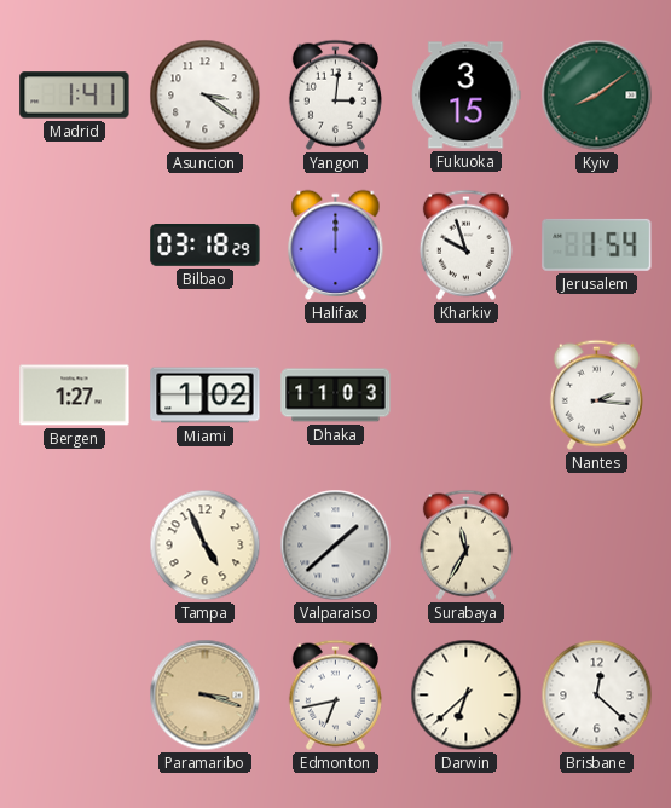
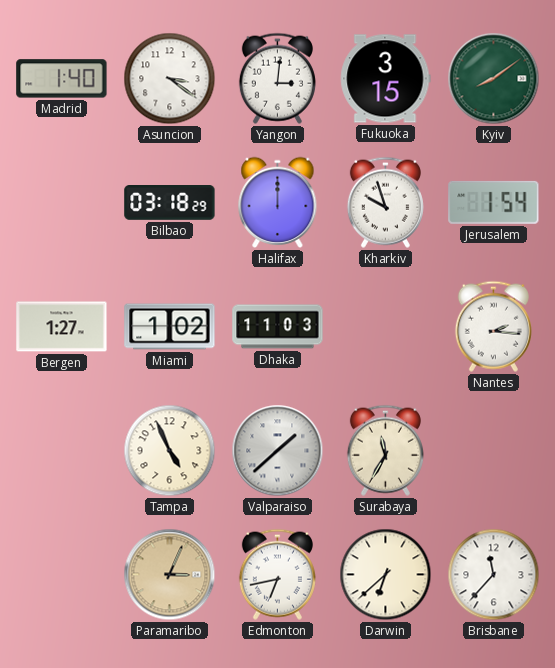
Madrid: 1:41 -> 1:40
Paramaribo: 3:18 -> 3:04
Brisbane: 12:22 -> 11:37
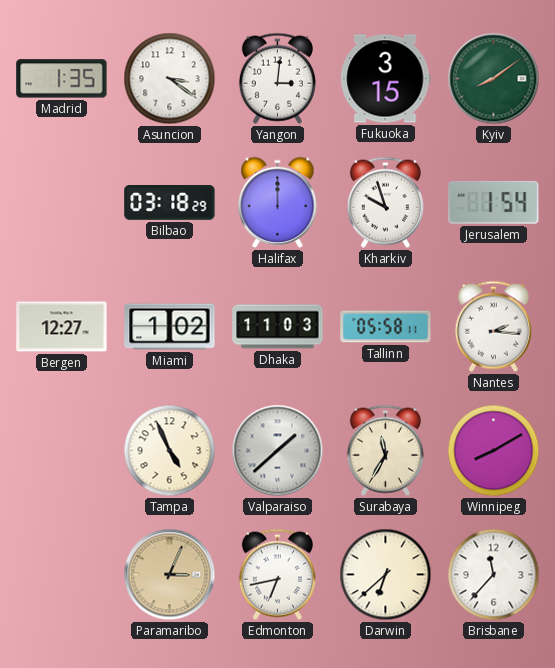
Madrid: 1:40 -> 1:35
Bergen: 1:27 -> 12:27
Tallinn: none -> 05:58
Winnipeg: none -> 8:10
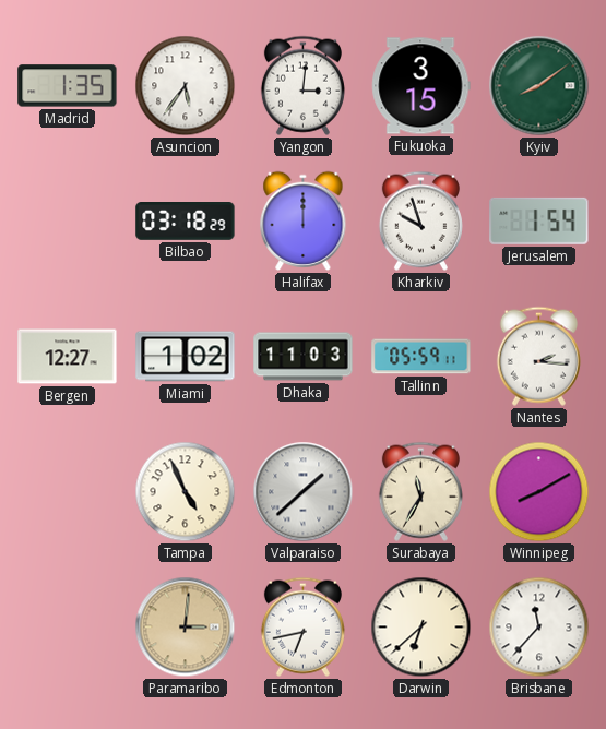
Asuncion: 3:21 -> 5:36
Tallinn: 05:58 -> 05:59
Paramaribo: 3:04 -> 3:01
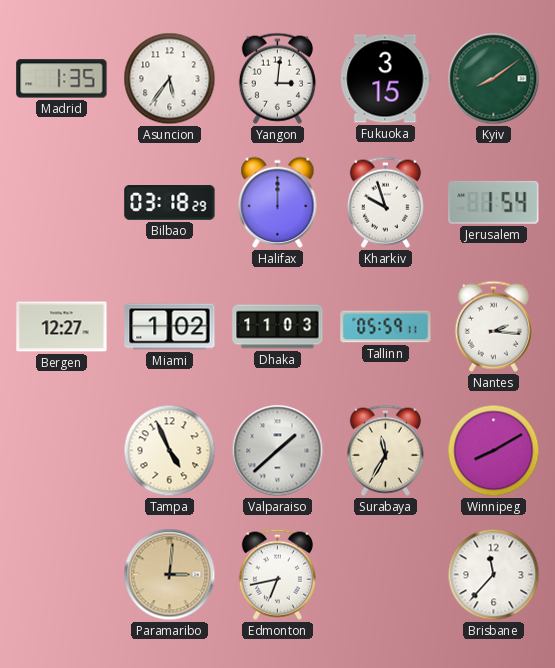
Darwin: 6:38 -> none
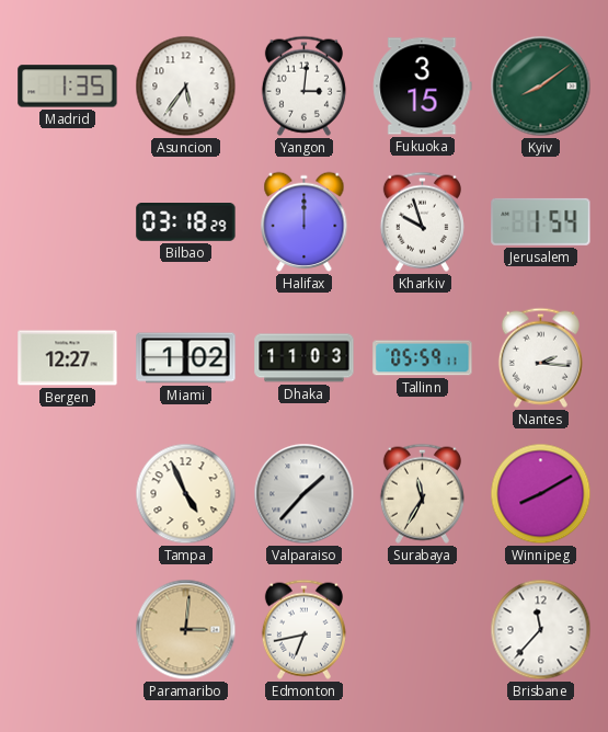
Valparaiso: 1:38 -> 1:37
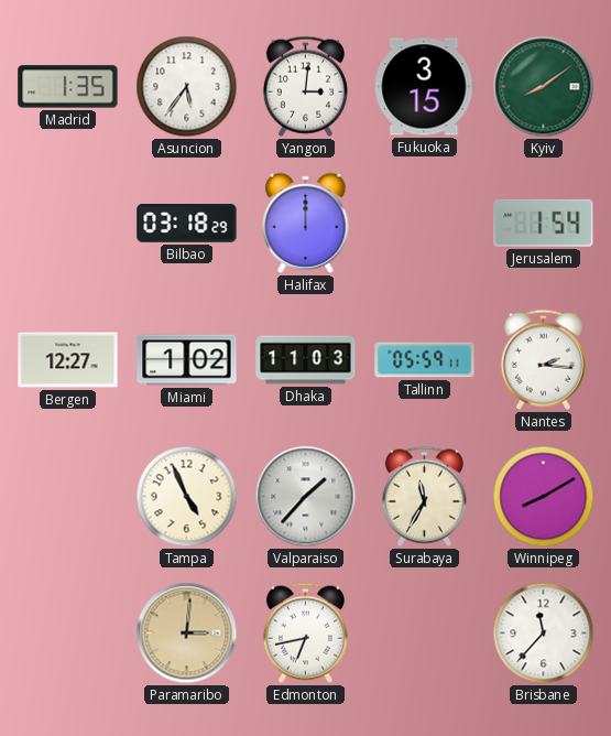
Kharkiv: 9:57 -> none
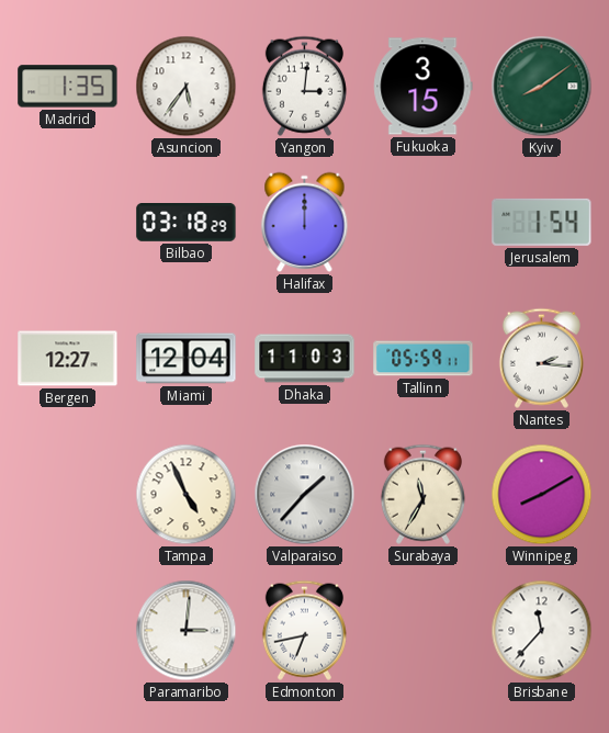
Miami: 1:02 -> 12:04
Paramaribo dial: champagne -> white
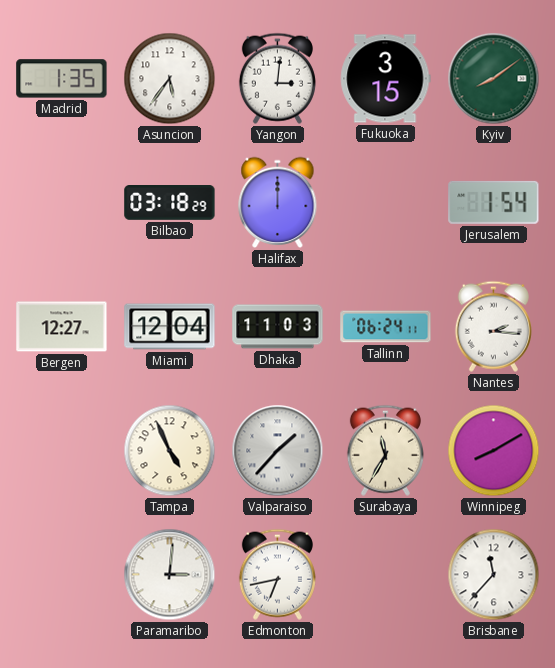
Tallinn: 05:59 -> 06:24
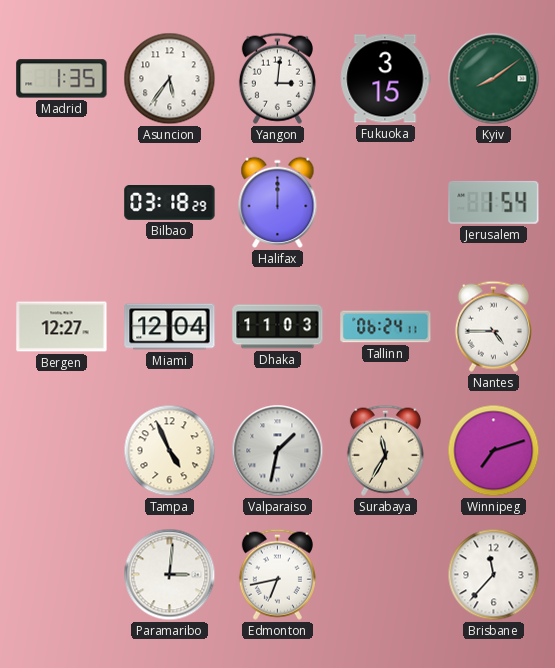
Nantes: 2:16 -> 4:45
Valparaiso: 1:37 -> 1:32
Winnipeg: 8:10 -> 7:12
